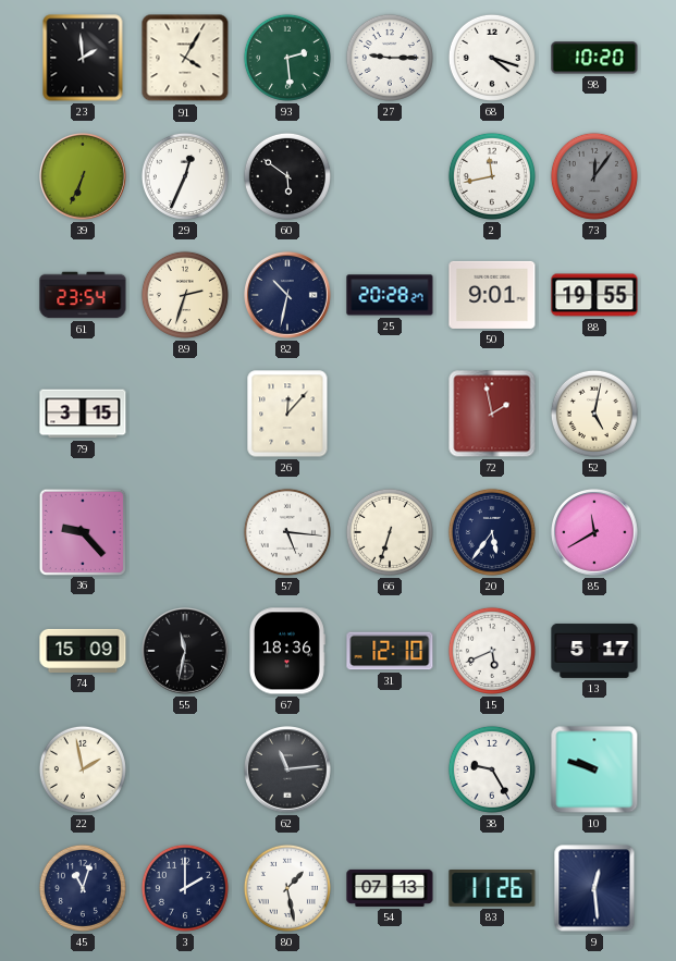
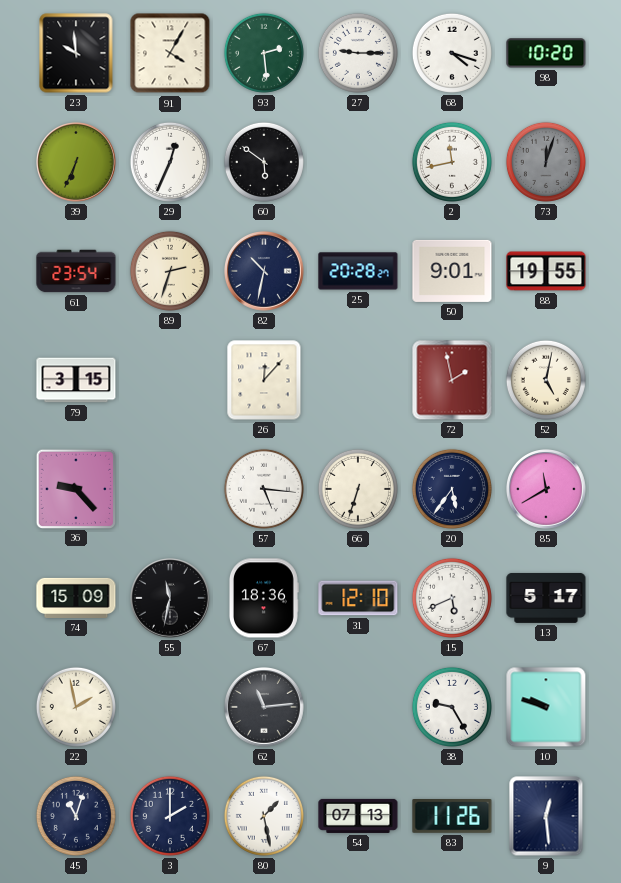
23: 1:59 -> 9:59
73: 12:06 -> 12:03
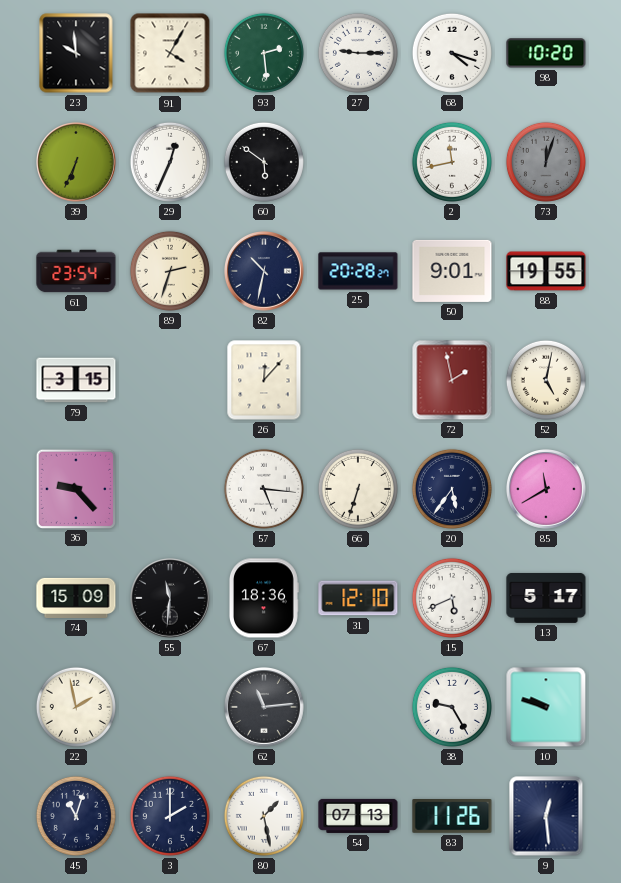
55: 11:32 -> 11:31
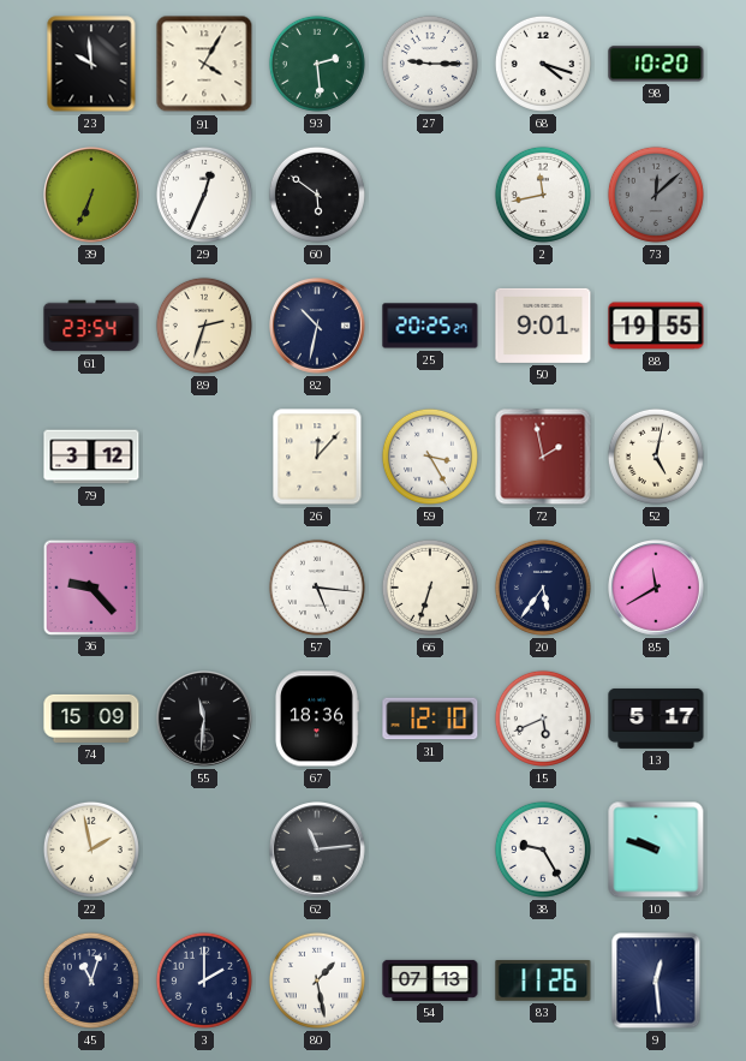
73: 12:03 -> 12:08
25: 20:28 -> 20:25
79: 3:15 -> 3:12
59: none -> 3:25
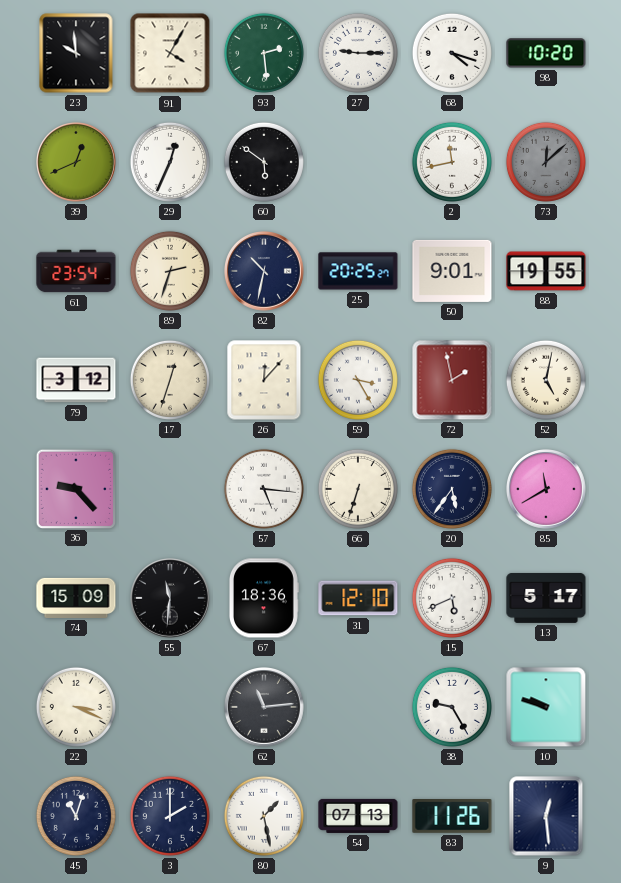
39: 6:34 -> 12:41
17: none -> 12:33
22: 1:58 -> 3:19
